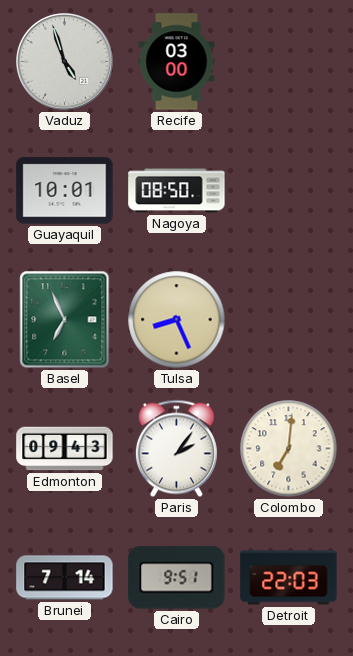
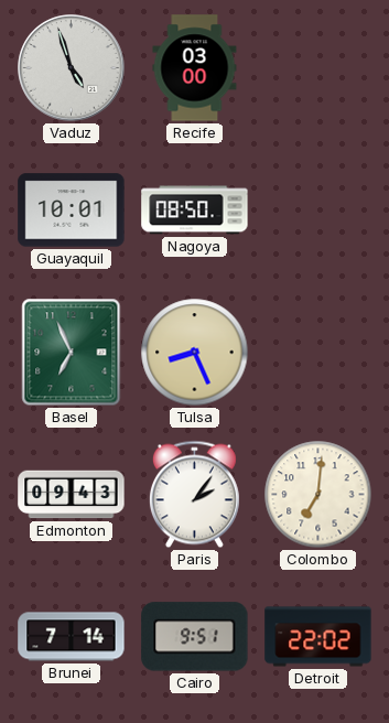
Detroit: 22:03 -> 22:02
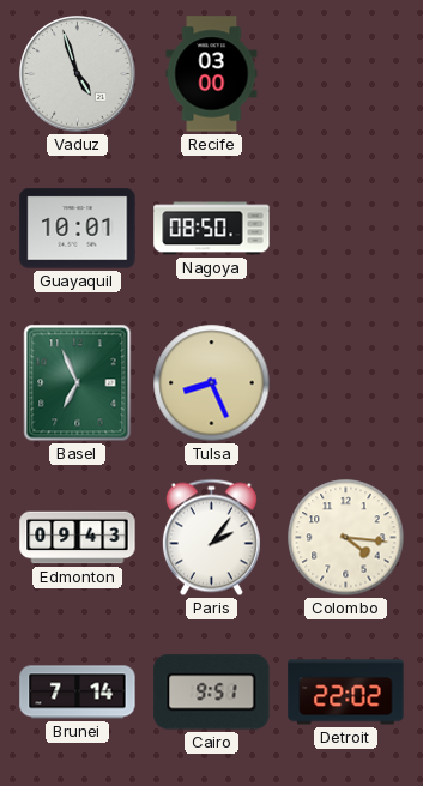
Colombo: 7:01 -> 4:16
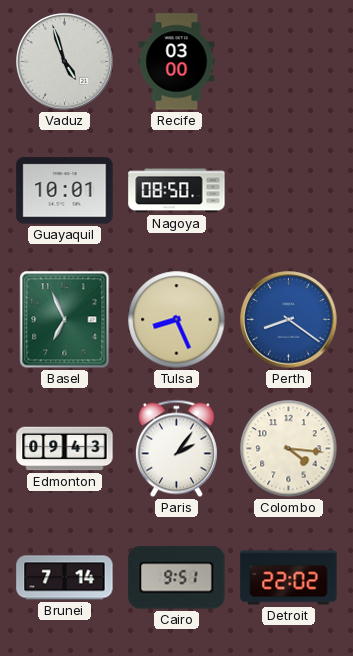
Perth: none -> 8:21
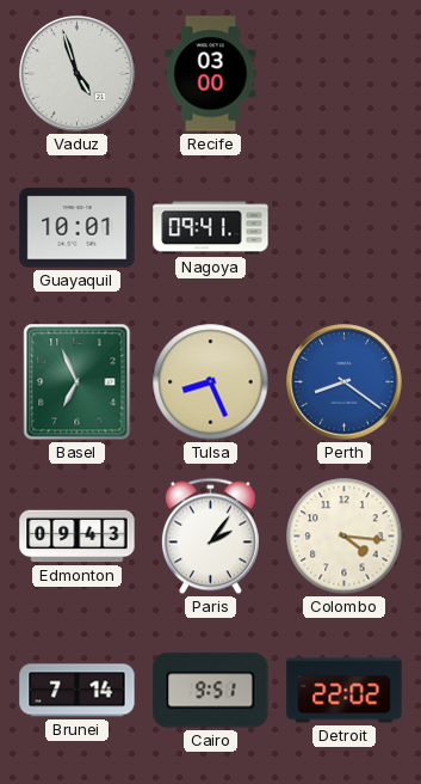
Nagoya: 08:50 -> 09:41
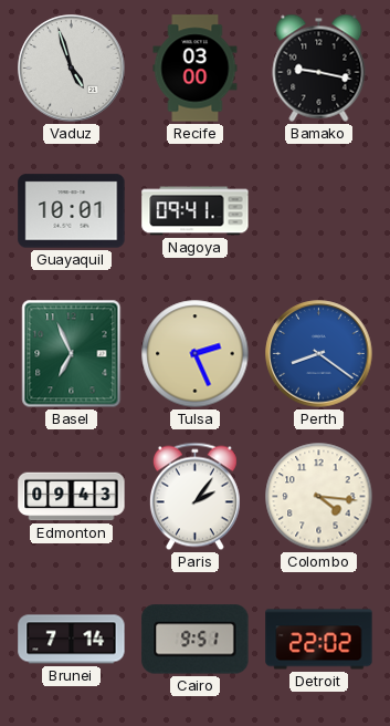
Bamako: none -> 9:17
Tulsa: 8:26 -> 2:26
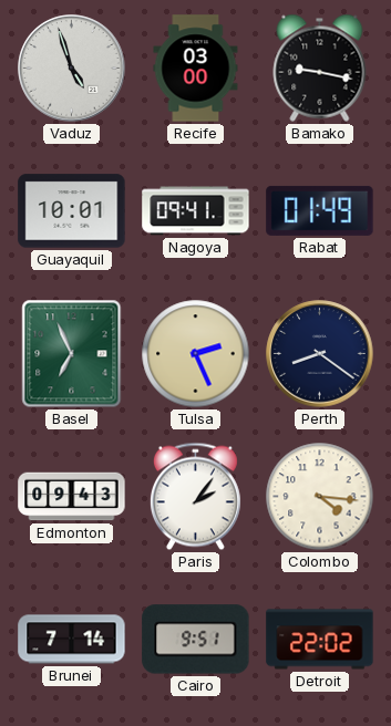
Rabat: none -> 01:49
Perth dial: blue -> navy
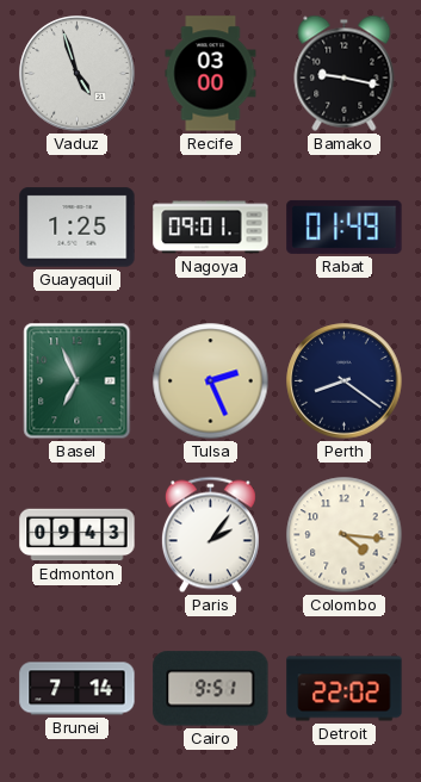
Guayaquil: 10:01 -> 1:25
Nagoya: 09:41 -> 09:01
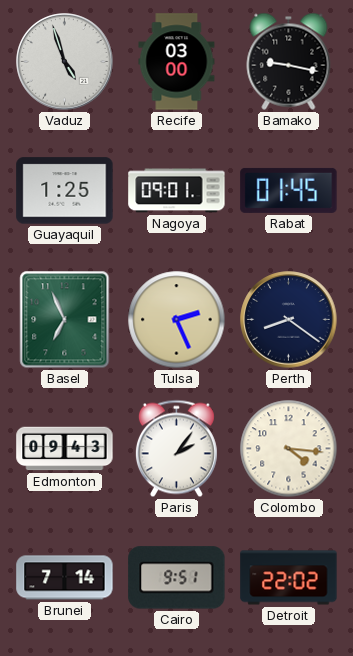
Rabat: 01:49 -> 01:45
